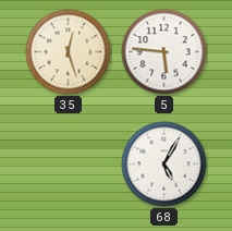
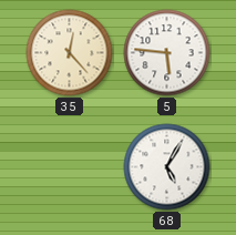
35: 12:27 -> 12:23
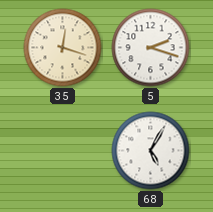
35: 12:23 -> 12:18
5: 5:46 -> 2:18
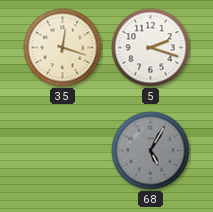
68 dial: white -> grey
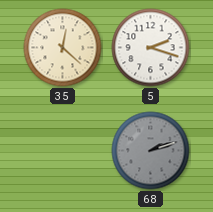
35: 12:18 -> 12:22
68: 5:05 -> 2:12
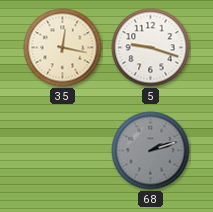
35: 12:22 -> 12:17
5: 2:18 -> 9:18
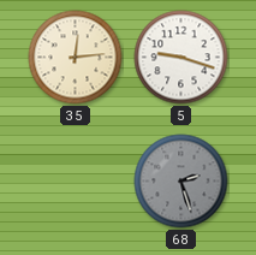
35: 12:17 -> 12:14
68: 2:12 -> 2:27
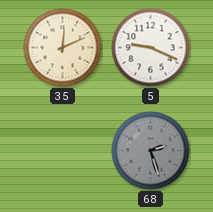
35: 12:14 -> 12:11
5: 9:18 -> 9:19
